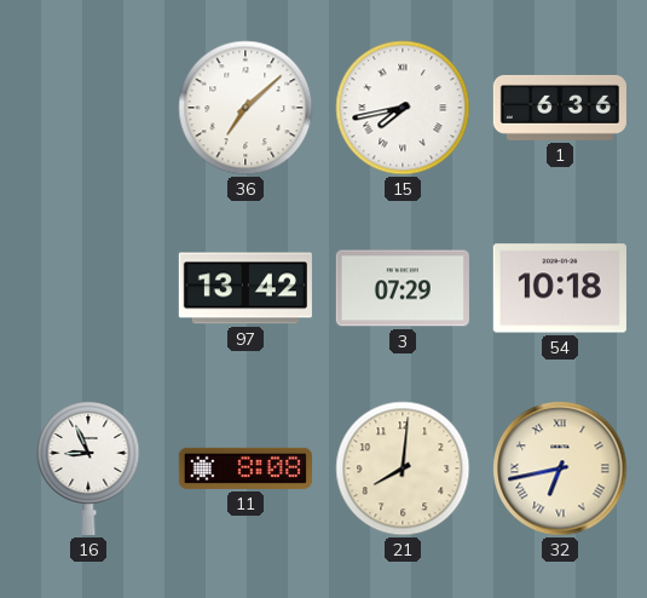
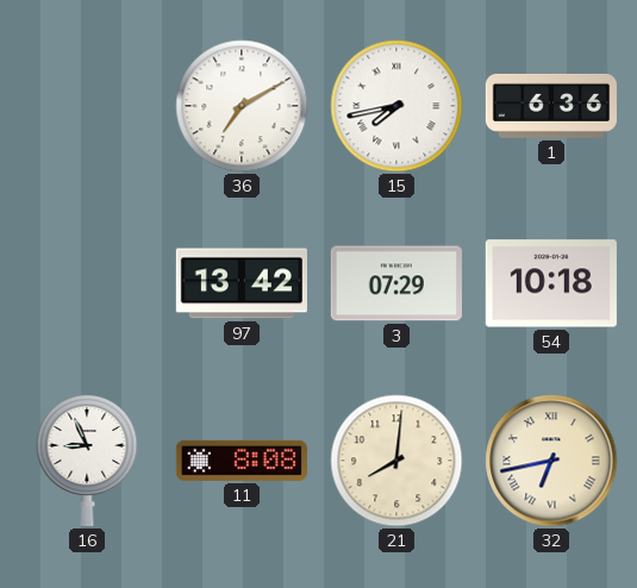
36: 7:08 -> 7:10
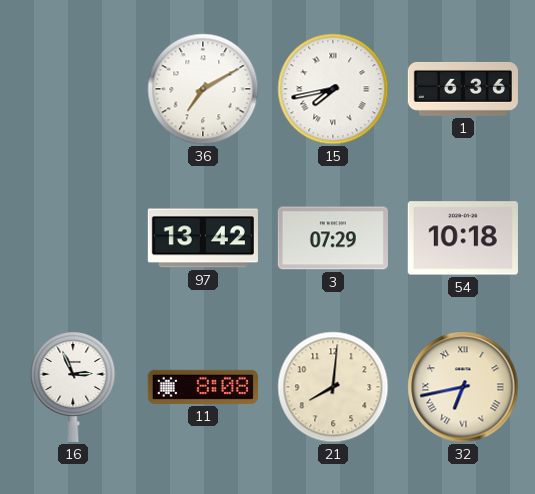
16: 8:56 -> 2:56
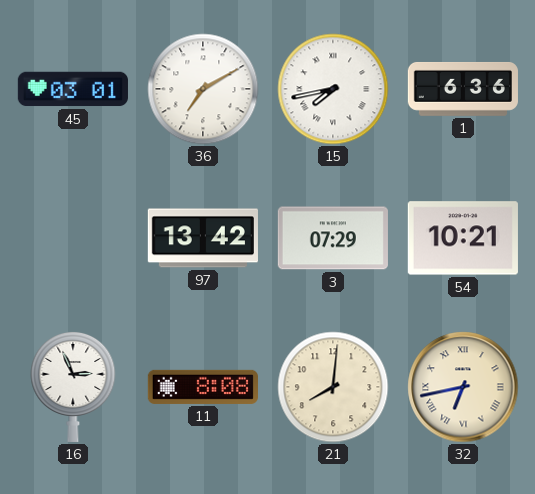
45: none -> 03:01
54: 10:18 -> 10:21
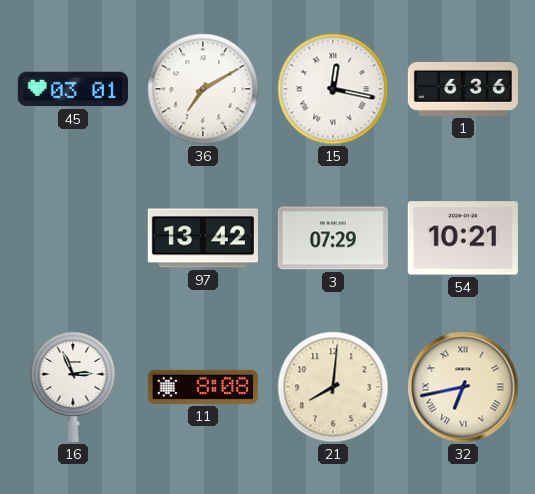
15: 7:43 -> 12:17
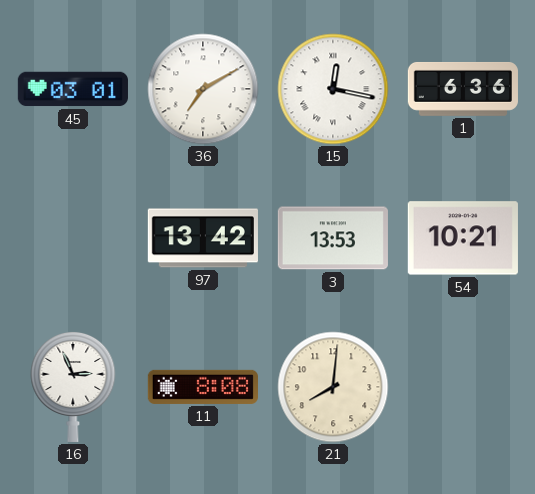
3: 07:29 -> 13:53
32: 6:43 -> none
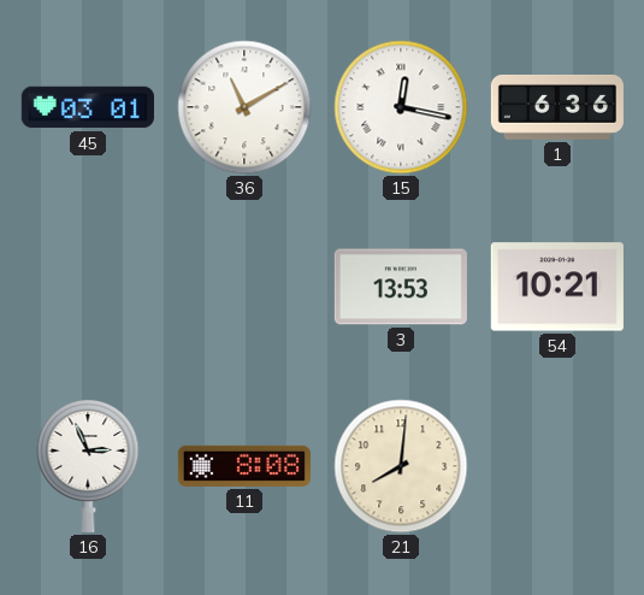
36: 7:10 -> 11:10
97: 13:42 -> none
